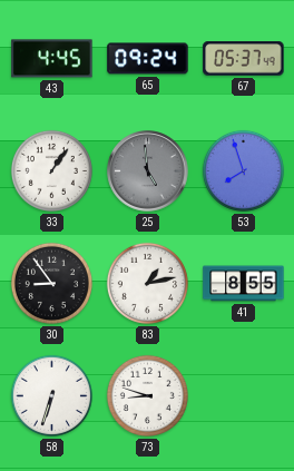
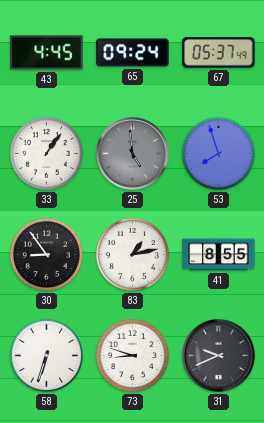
31: none -> 9:41
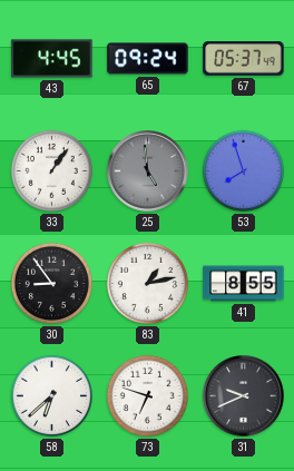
58: 6:33 -> 6:38
73: 8:48 -> 6:48
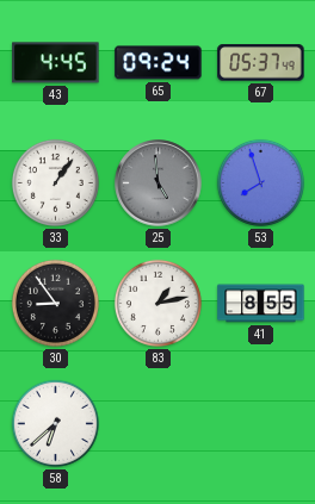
73: 6:48 -> none
31: 9:41 -> none
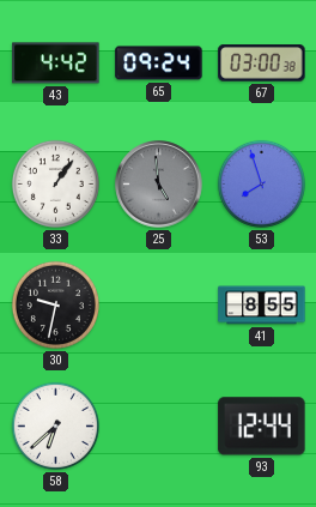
43: 4:45 -> 4:42
67: 05:37 -> 03:00
30: 8:54 -> 9:32
83: 1:13 -> none
93: none -> 12:44
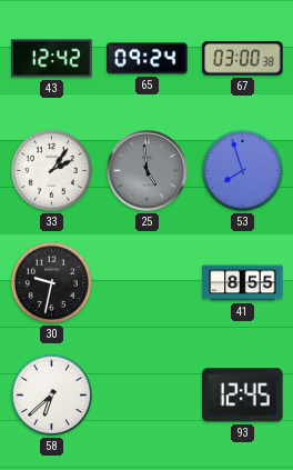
43: 4:42 -> 12:42
33: 1:06 -> 2:06
93: 12:44 -> 12:45
